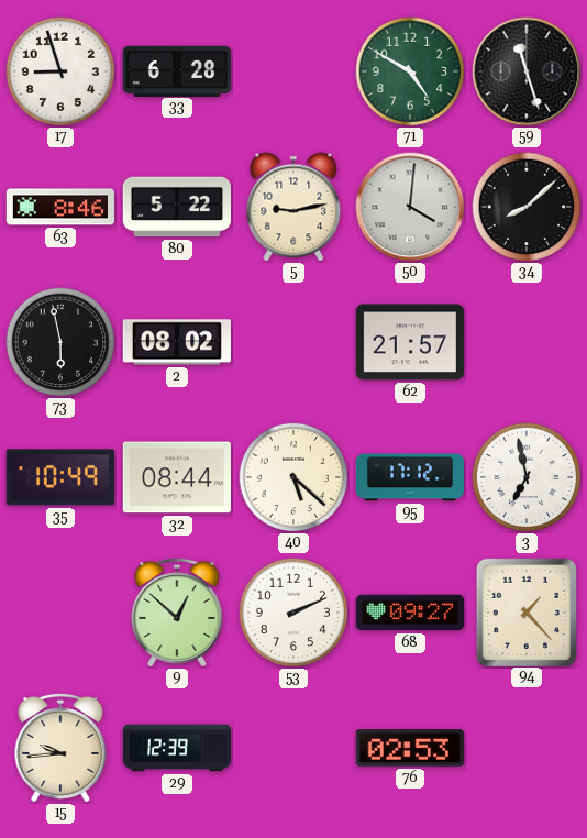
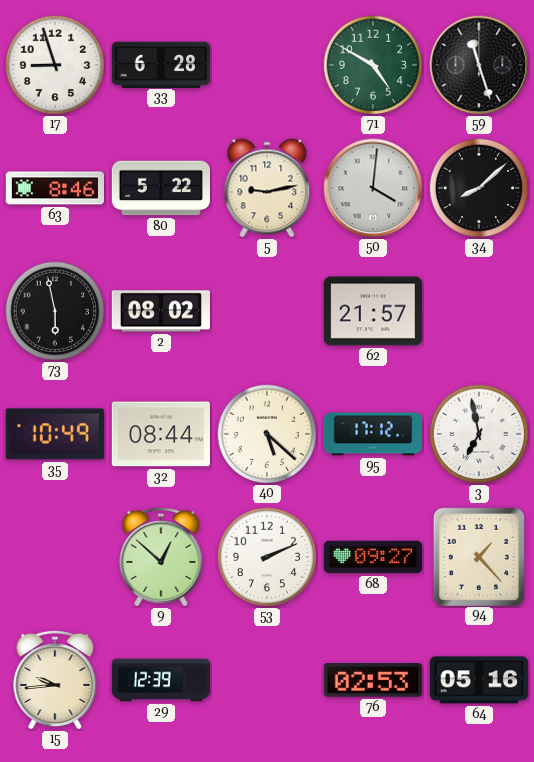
64: none -> 05:16
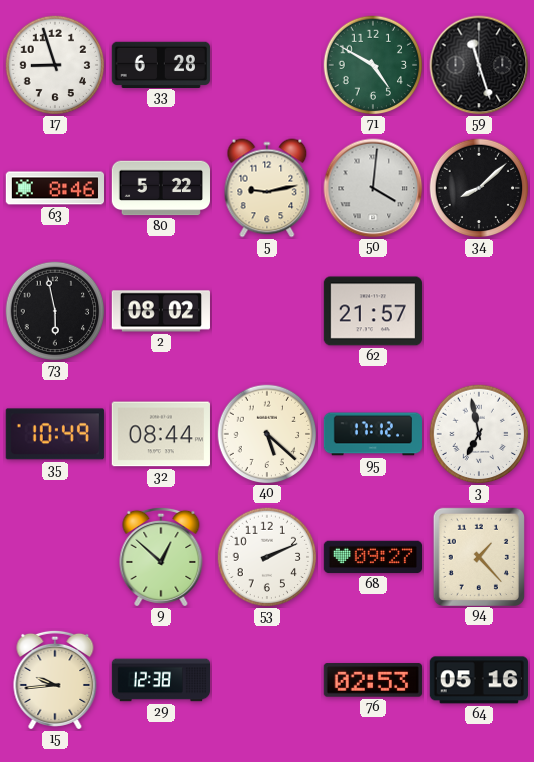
29: 12:39 -> 12:38
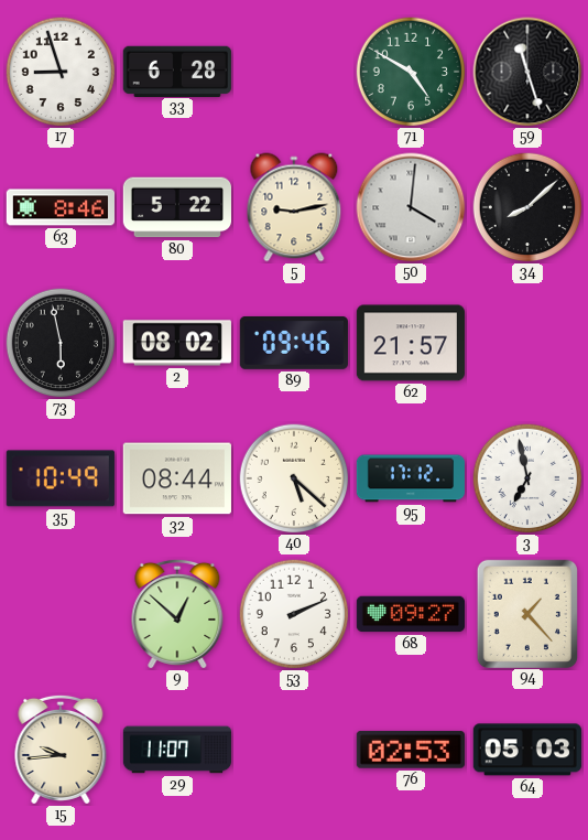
89: none -> 09:46
29: 12:38 -> 11:07
64: 05:16 -> 05:03
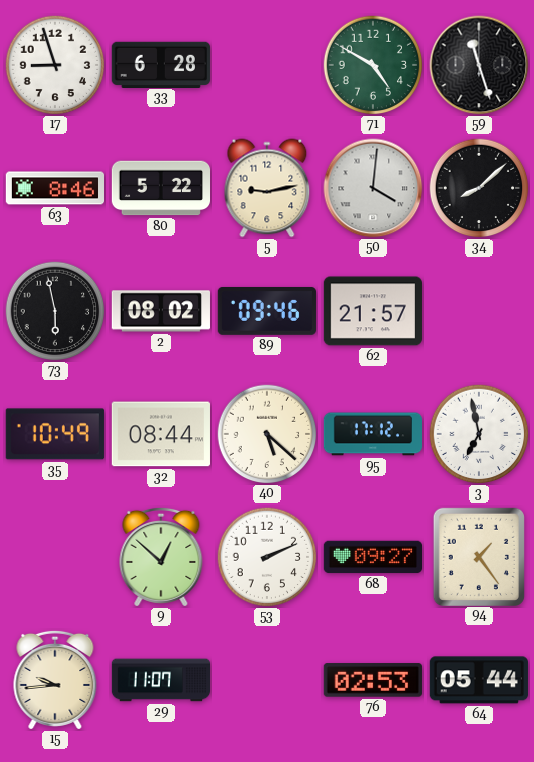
94: 1:23 -> 1:24
64: 05:03 -> 05:44
